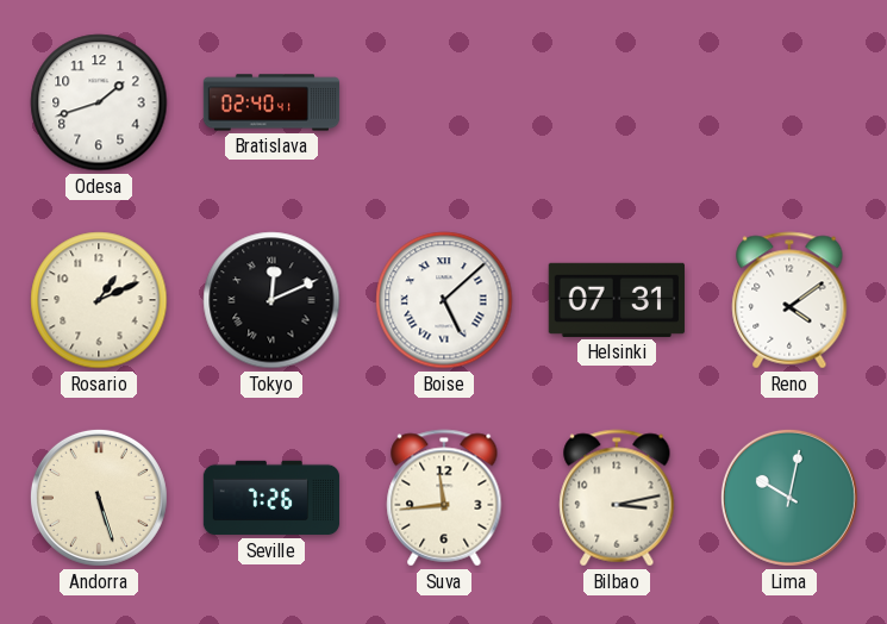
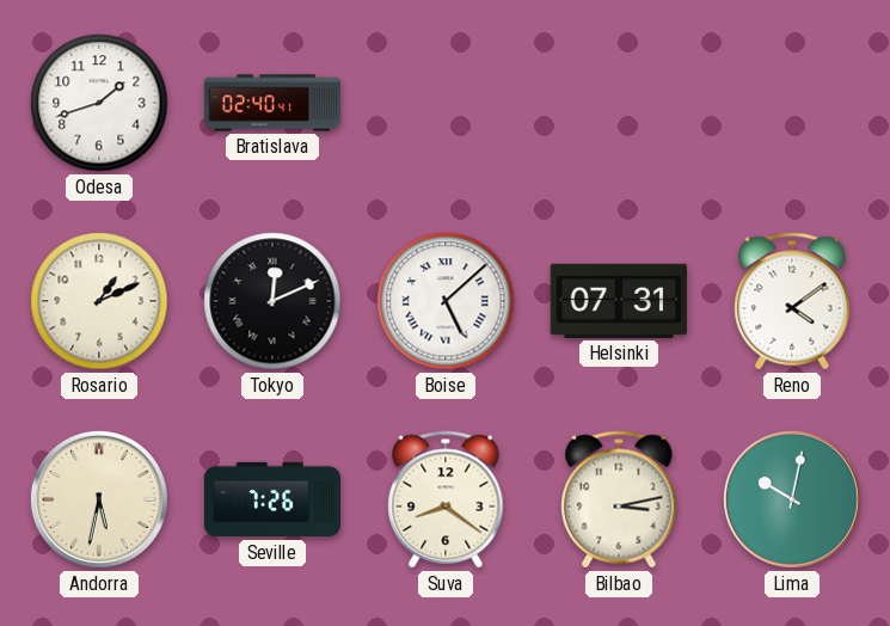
Andorra: 5:27 -> 5:32
Suva: 11:44 -> 8:21
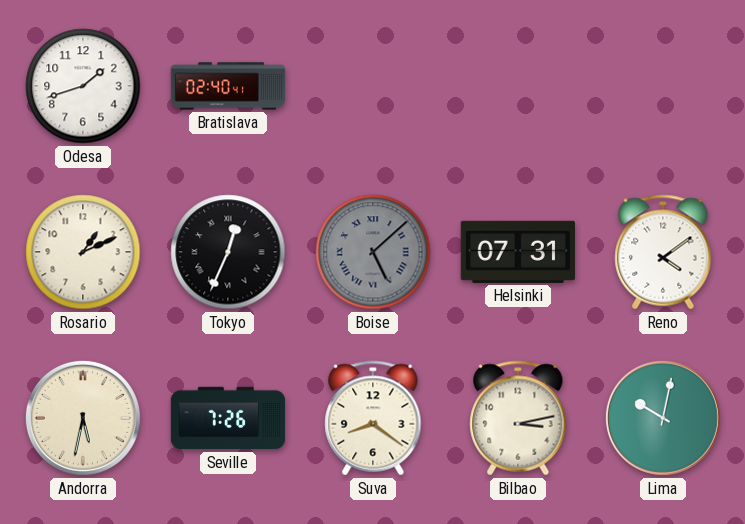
Tokyo: 12:11 -> 12:34
Boise dial: white -> grey
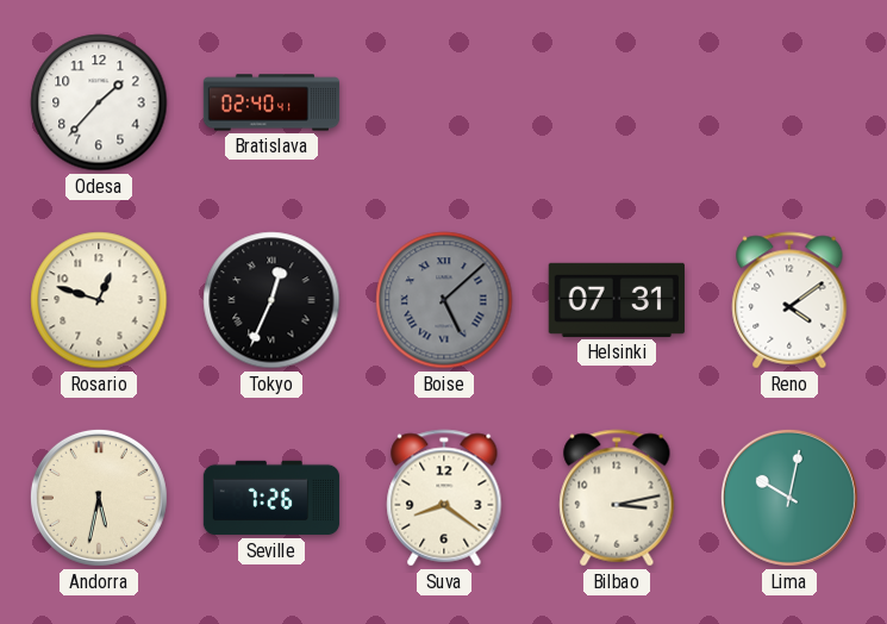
Odesa: 1:42 -> 1:37
Rosario: 1:11 -> 12:48
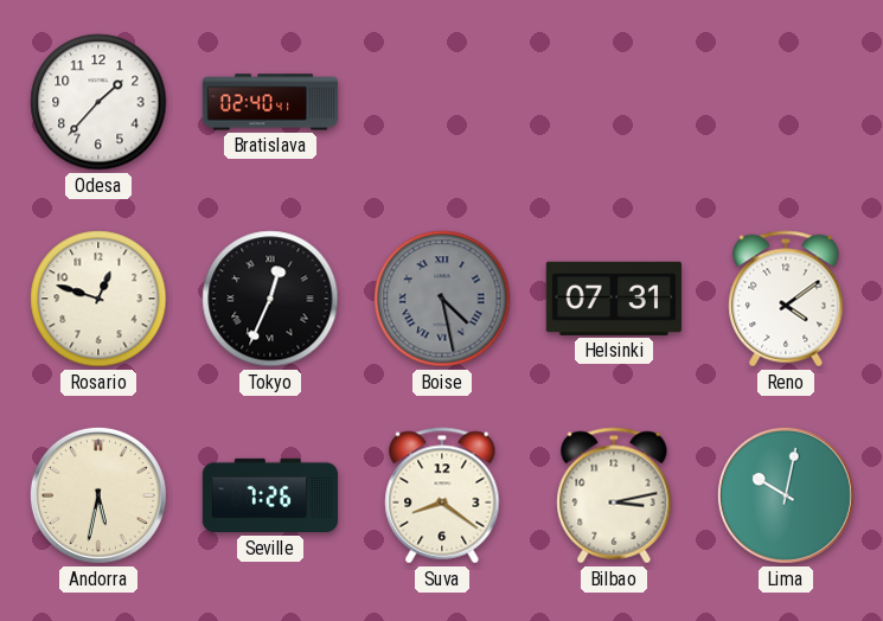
Boise: 5:08 -> 4:28
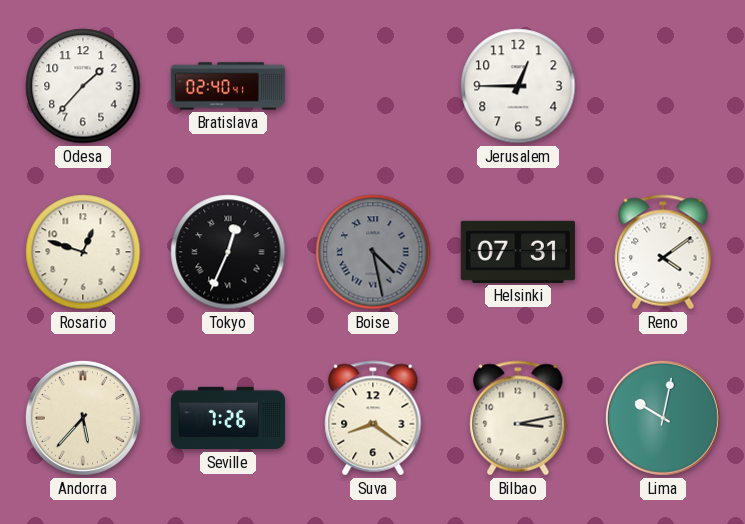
Jerusalem: none -> 12:45
Andorra: 5:32 -> 5:37
